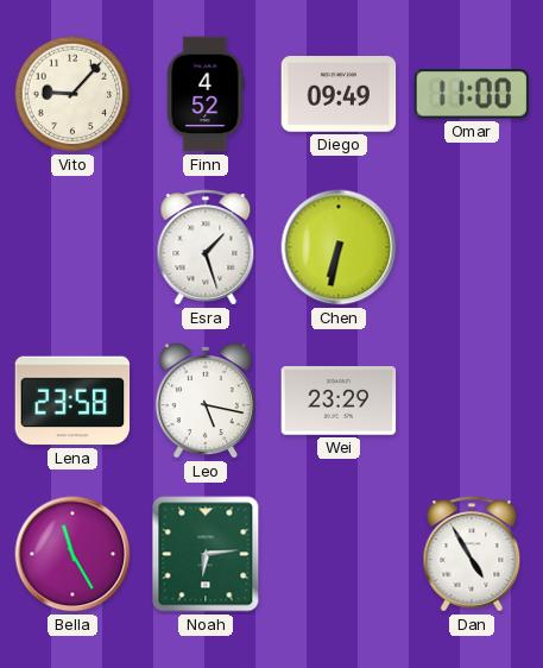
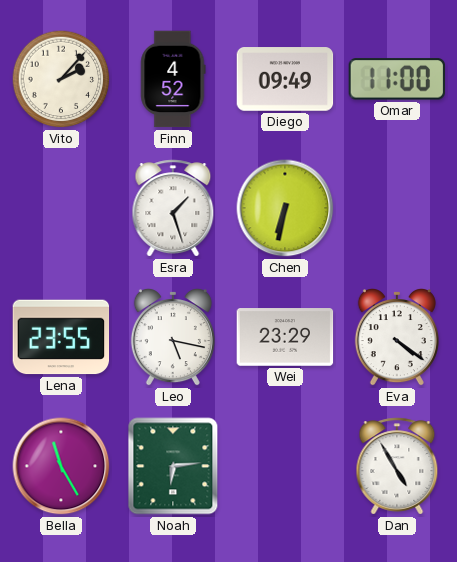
Vito: 9:07 -> 2:07
Lena: 23:58 -> 23:55
Eva: none -> 4:21
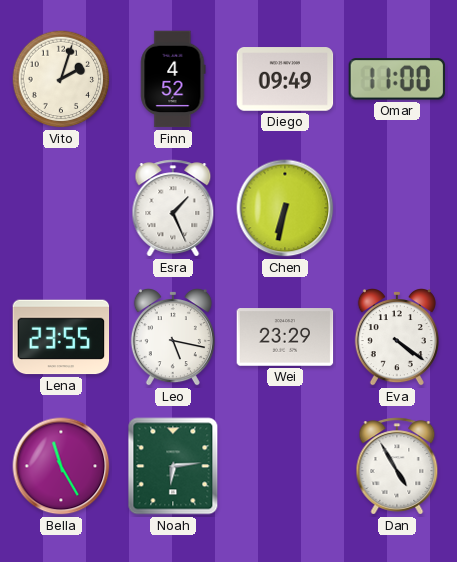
Vito: 2:07 -> 2:03
Esra: 1:27 -> 1:26
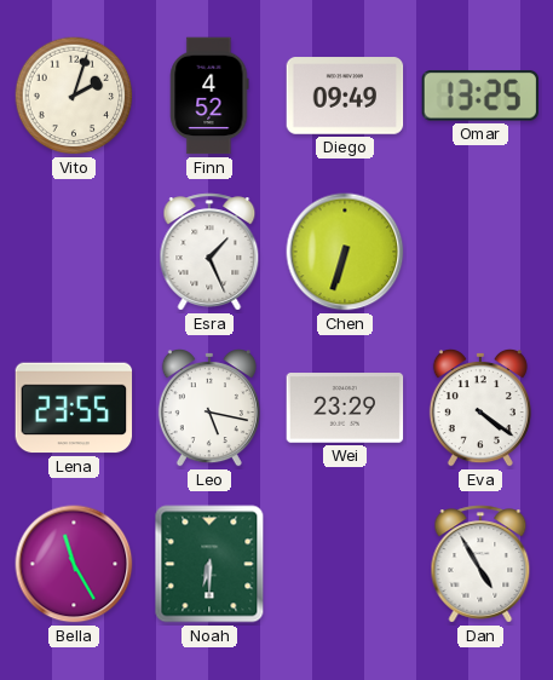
Omar: 11:00 -> 13:25
Chen: 6:32 -> 6:33
Noah: 6:14 -> 6:30
